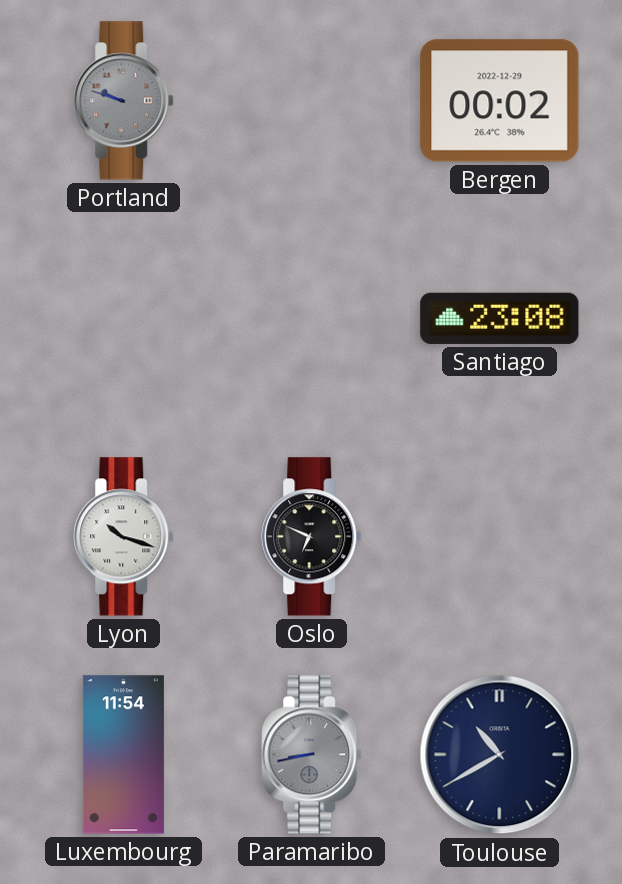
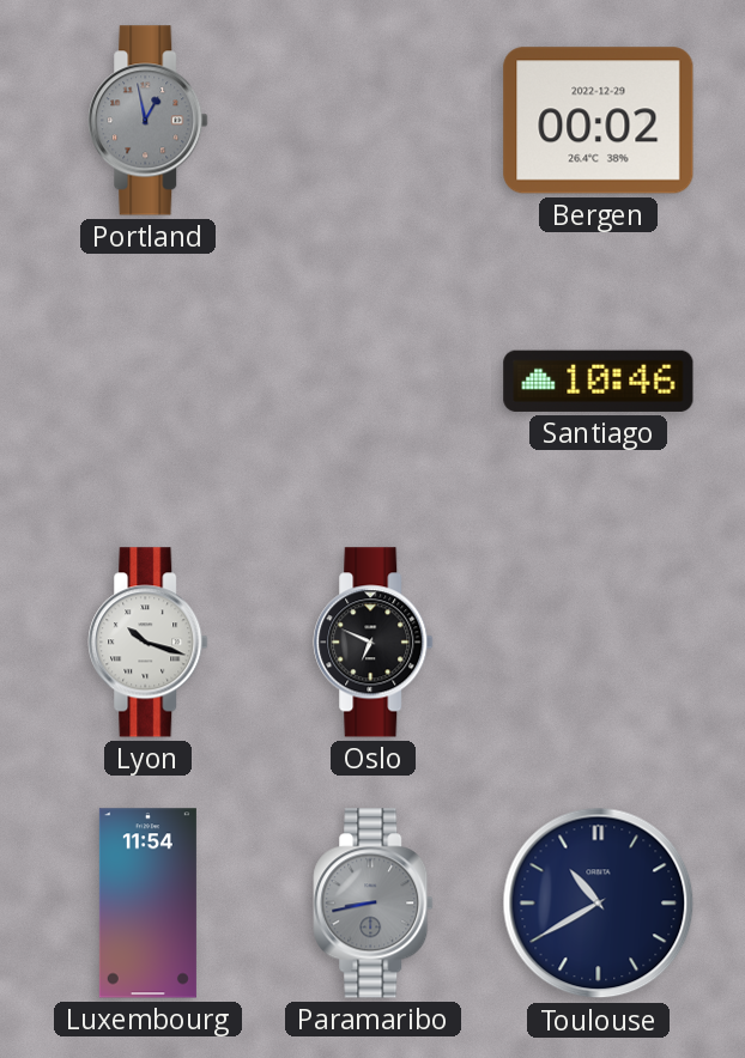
Portland: 9:48 -> 12:58
Santiago: 23:08 -> 10:46
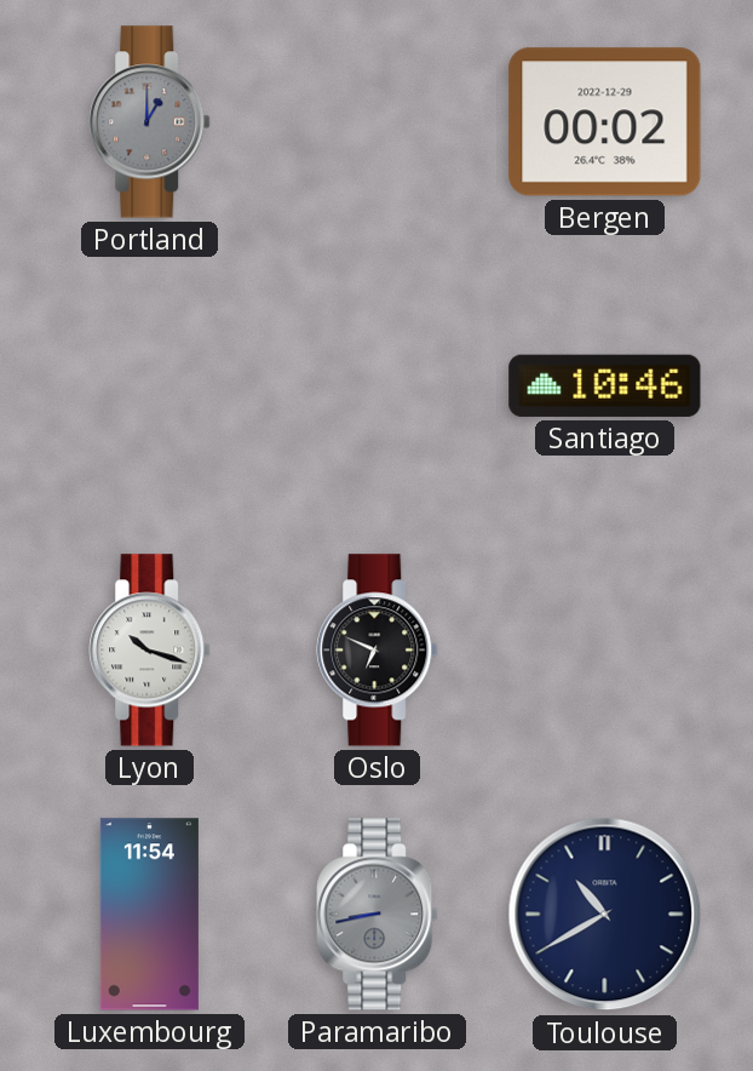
Portland: 12:58 -> 1:00
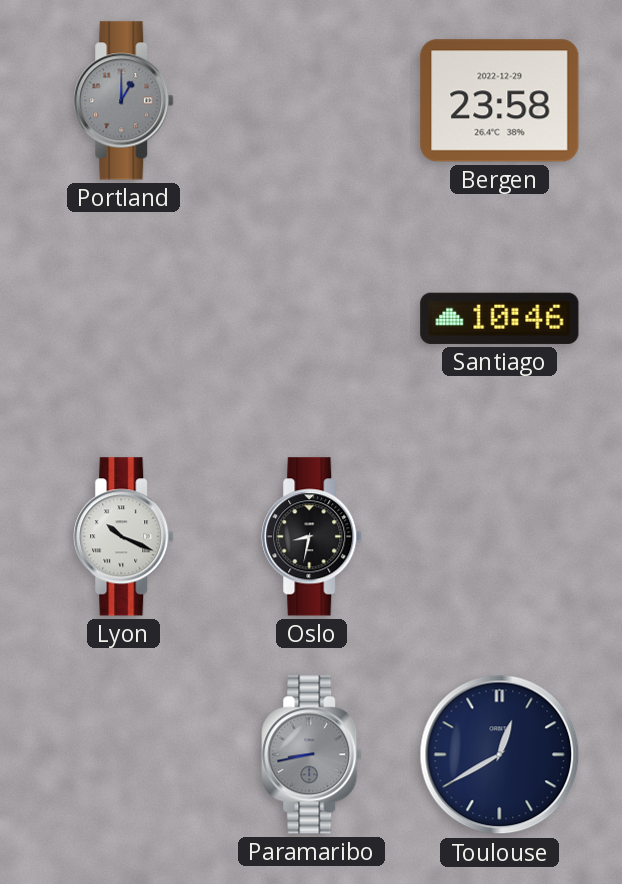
Bergen: 00:02 -> 23:58
Lyon: 10:18 -> 10:19
Oslo: 6:49 -> 8:32
Luxembourg: 11:54 -> none
Toulouse: 10:40 -> 12:40
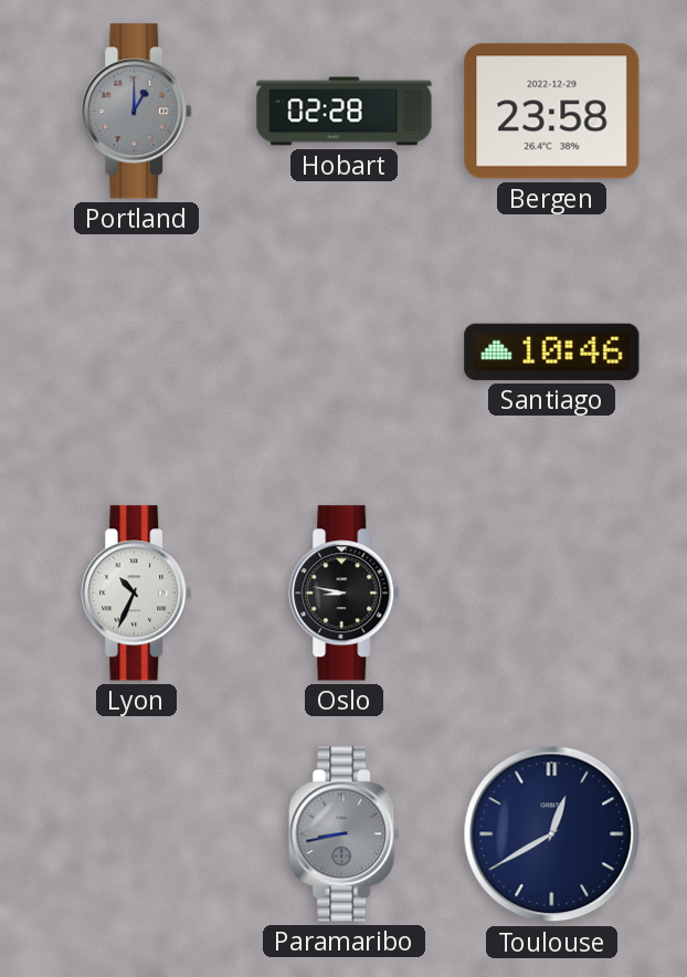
Hobart: none -> 02:28
Lyon: 10:19 -> 10:34
Oslo: 8:32 -> 8:47
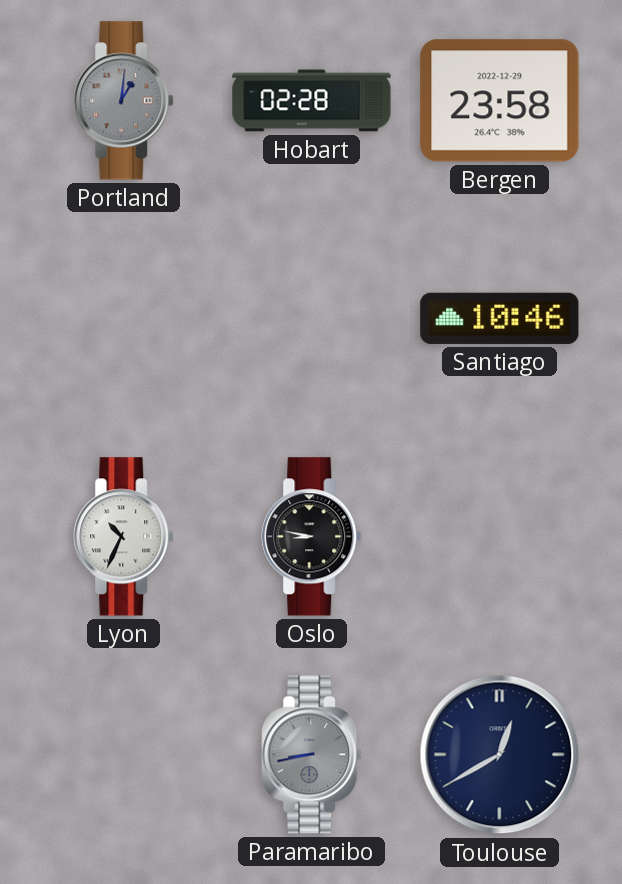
Portland: 1:00 -> 1:01
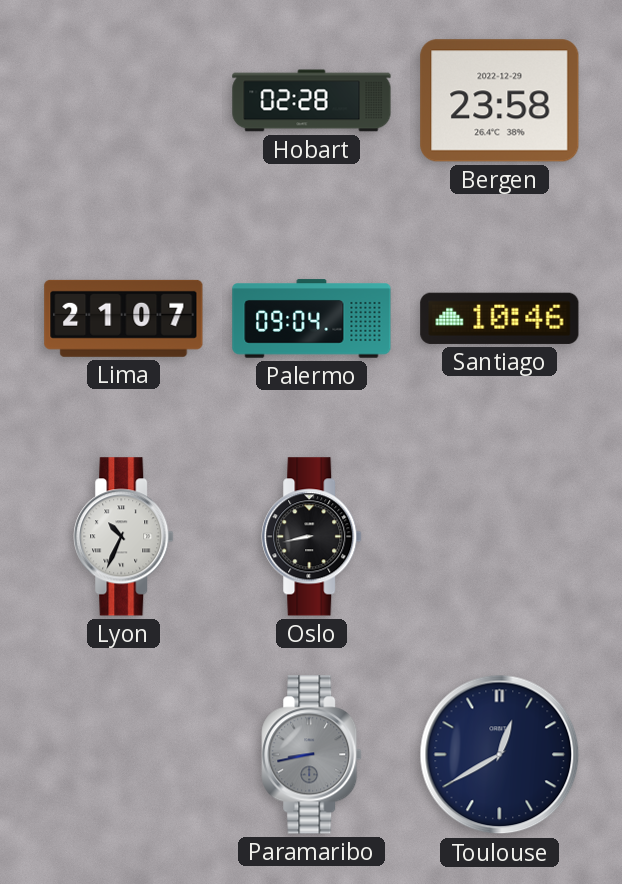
Portland: 1:01 -> none
Lima: none -> 21:07
Palermo: none -> 09:04
Oslo: 8:47 -> 8:43
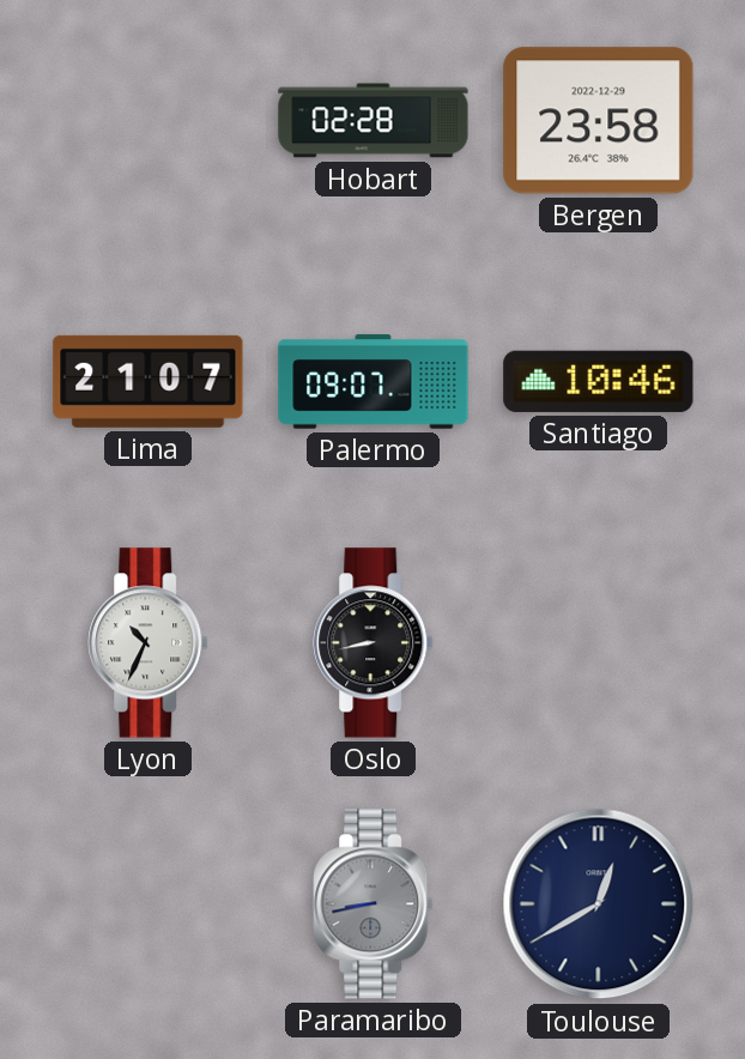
Palermo: 09:04 -> 09:07
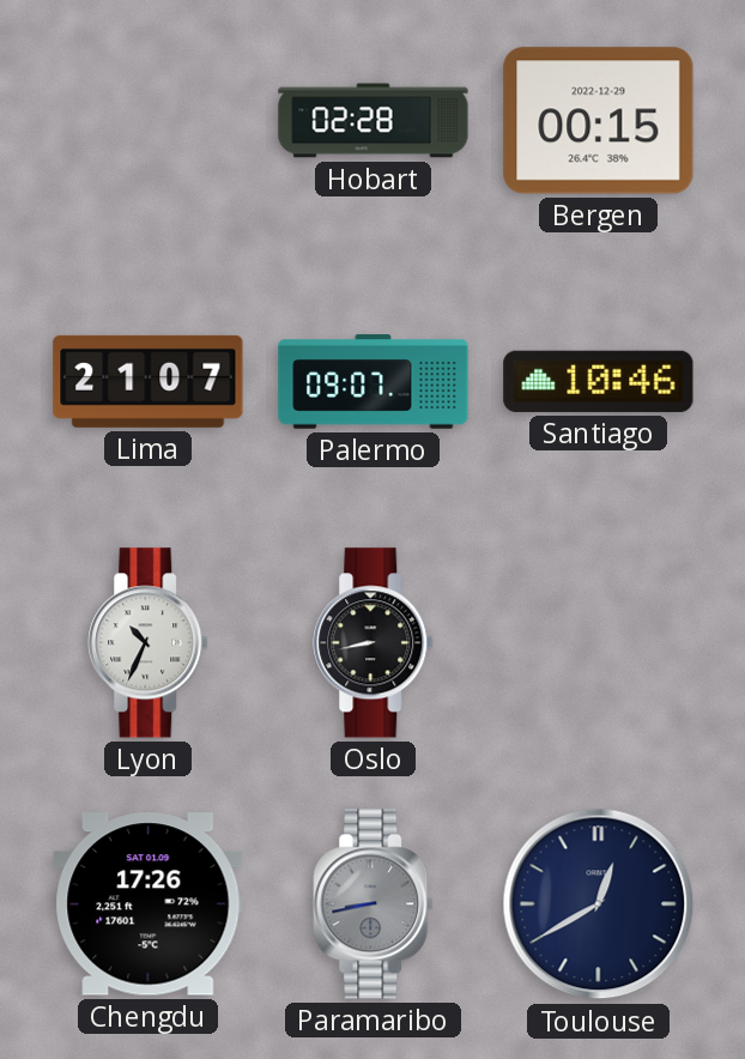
Bergen: 23:58 -> 00:15
Chengdu: none -> 17:26
